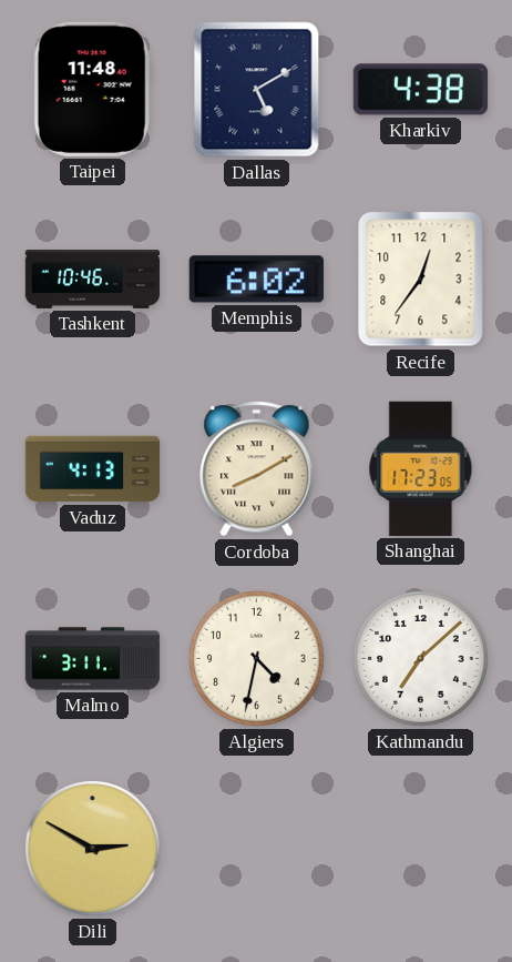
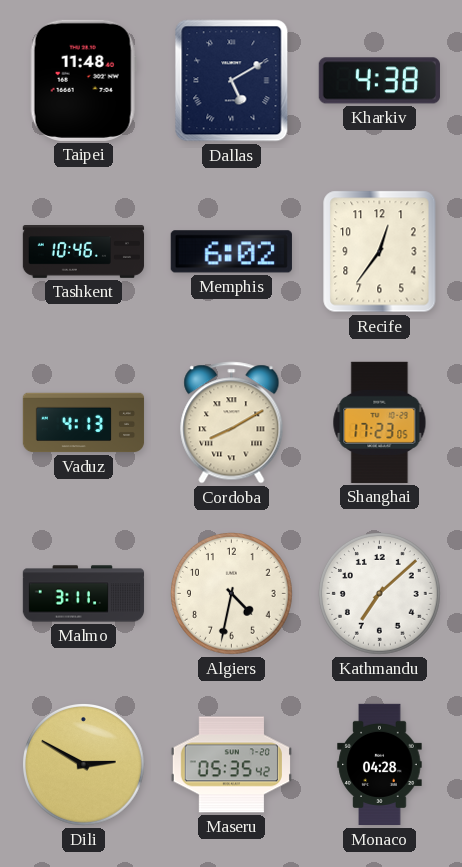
Maseru: none -> 05:35
Monaco: none -> 04:28
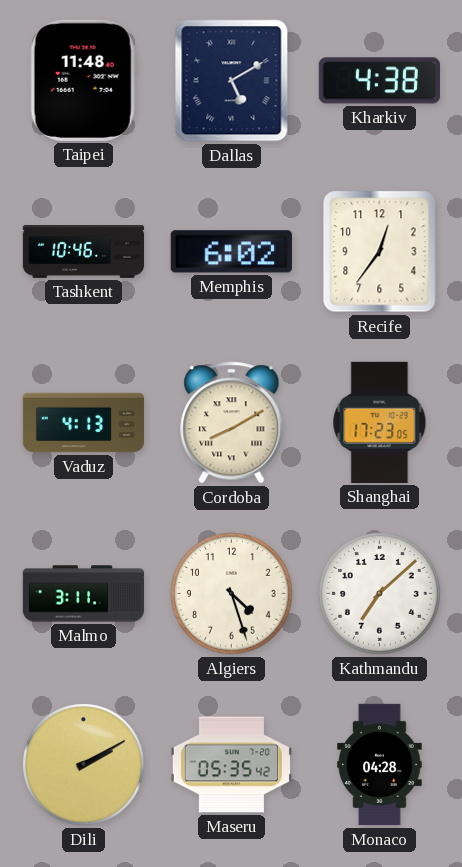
Algiers: 4:32 -> 4:27
Dili: 2:50 -> 2:10
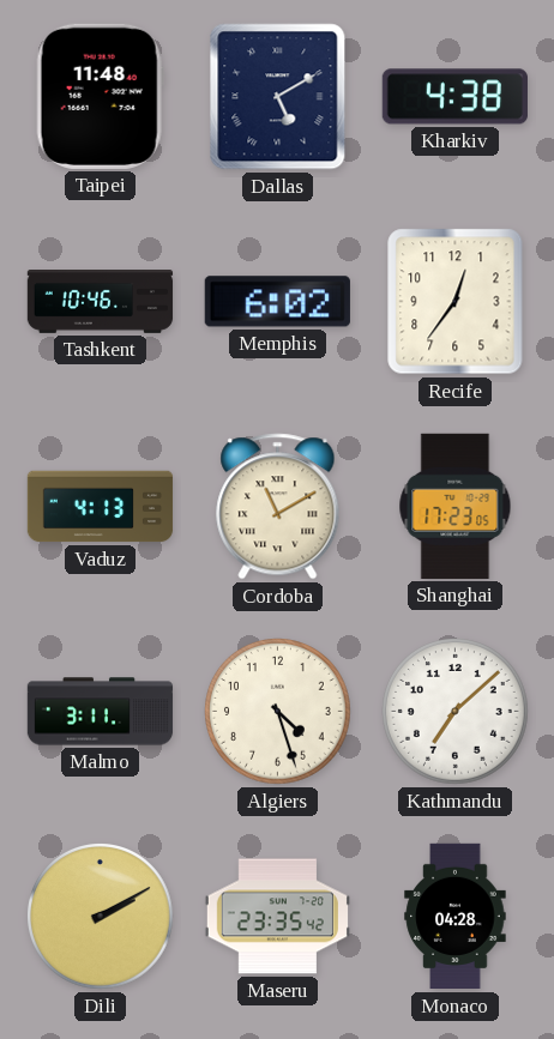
Cordoba: 8:10 -> 11:10
Maseru: 05:35 -> 23:35
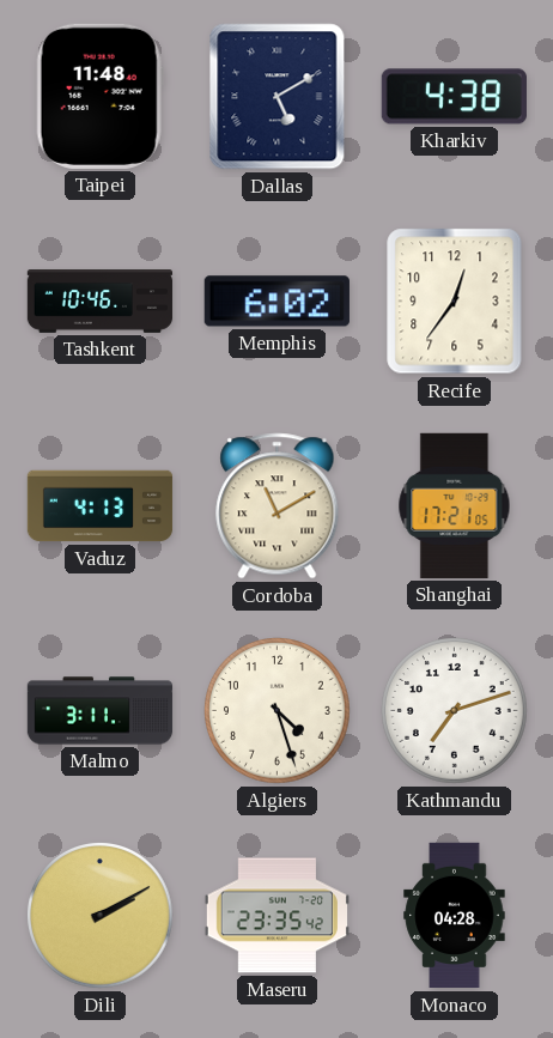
Shanghai: 17:23 -> 17:21
Kathmandu: 7:08 -> 7:12
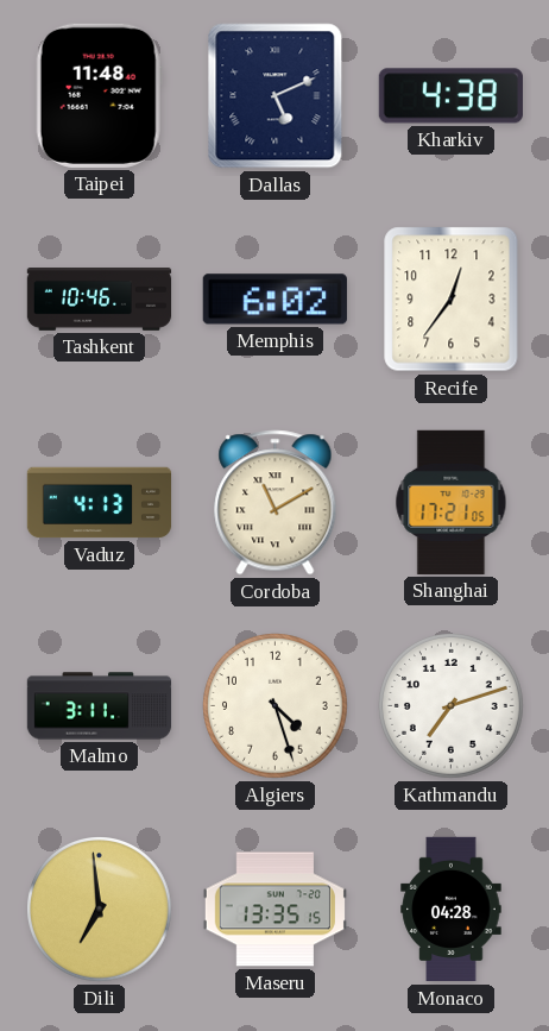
Dallas: 5:10 -> 5:11
Dili: 2:10 -> 6:59
Maseru: 23:35 -> 13:35
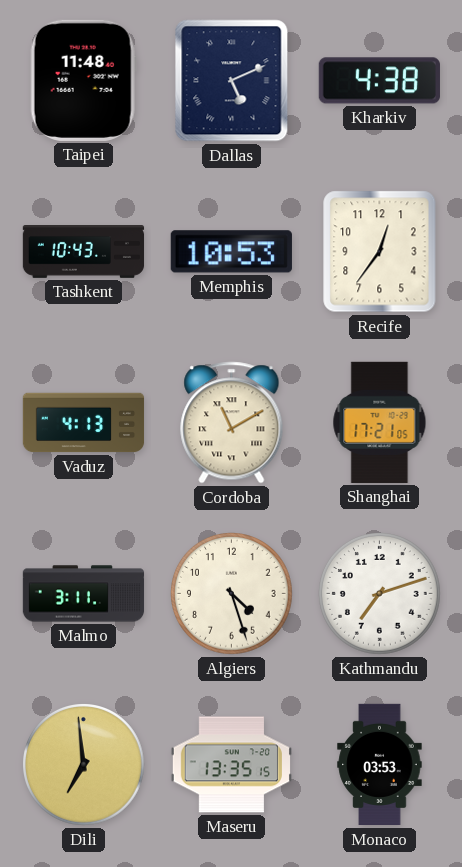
Tashkent: 10:46 -> 10:43
Memphis: 6:02 -> 10:53
Monaco: 04:28 -> 03:53
